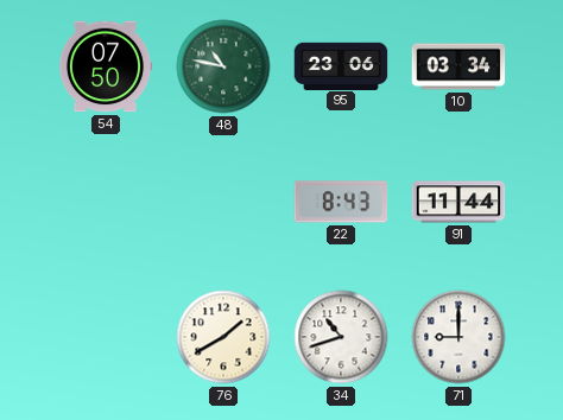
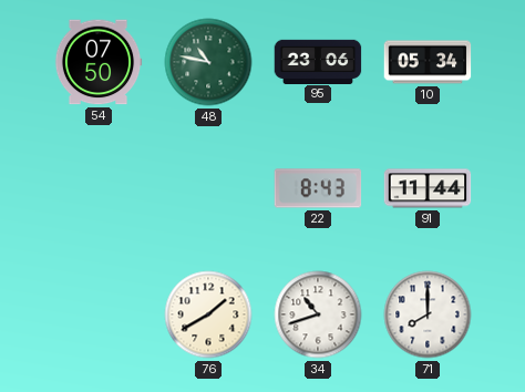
10: 03:34 -> 05:34
71: 9:00 -> 8:00
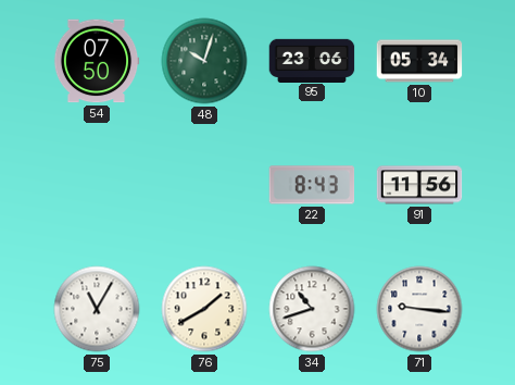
48: 10:47 -> 10:03
91: 11:44 -> 11:56
75: none -> 11:05
71: 8:00 -> 9:16
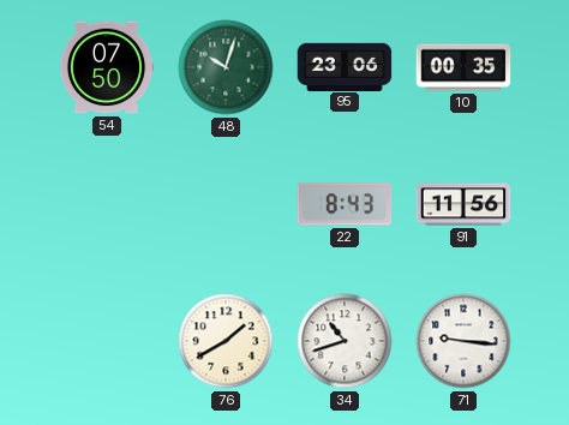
10: 05:34 -> 00:35
75: 11:05 -> none
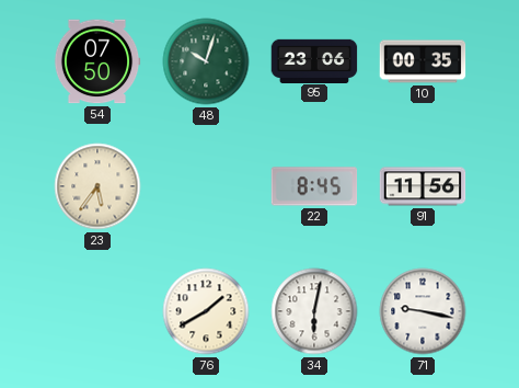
23: none -> 5:36
22: 8:43 -> 8:45
34: 10:42 -> 6:02
71: 9:16 -> 9:17
